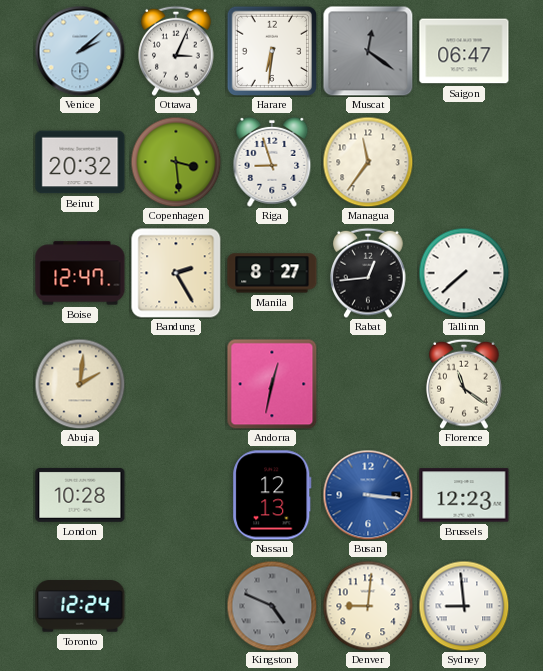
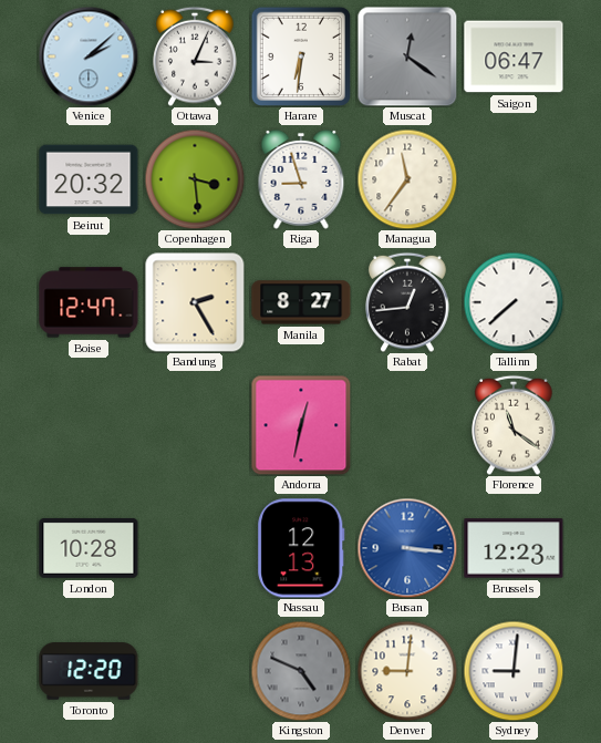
Abuja: 2:01 -> none
Toronto: 12:24 -> 12:20
Sydney: 8:59 -> 9:01
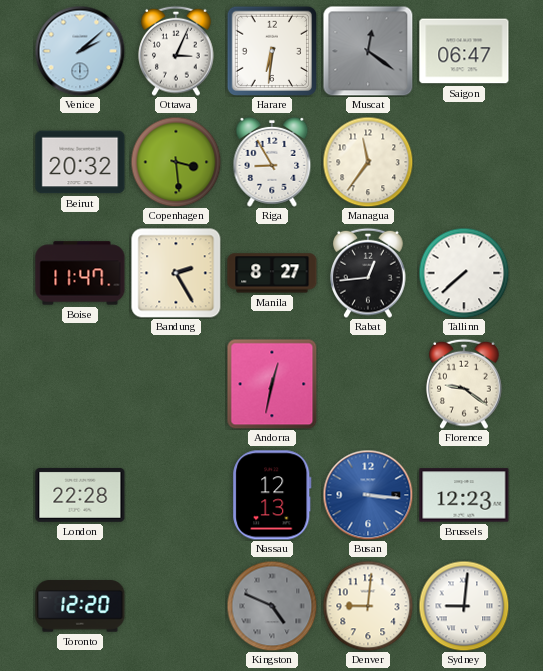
Riga: 8:57 -> 8:55
Boise: 12:47 -> 11:47
Florence: 11:21 -> 9:21
London: 10:28 -> 22:28
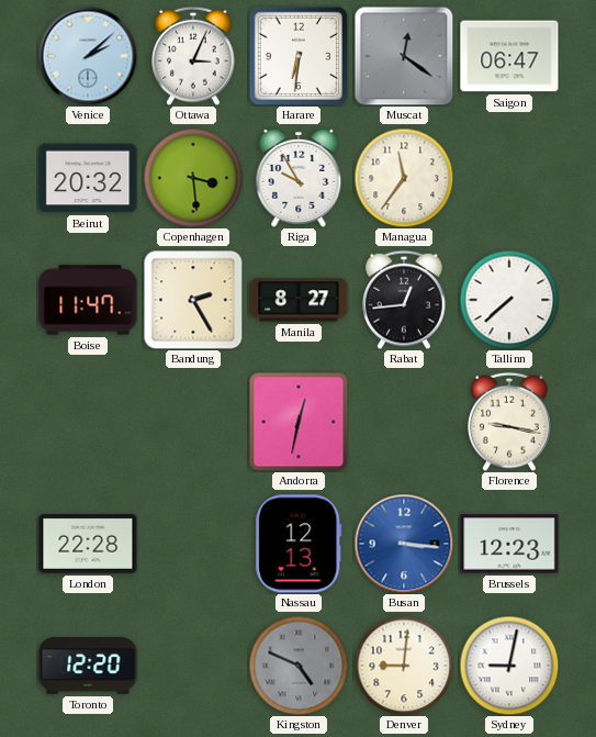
Riga: 8:55 -> 9:55
Florence: 9:21 -> 9:17
Sydney: 9:01 -> 9:02
